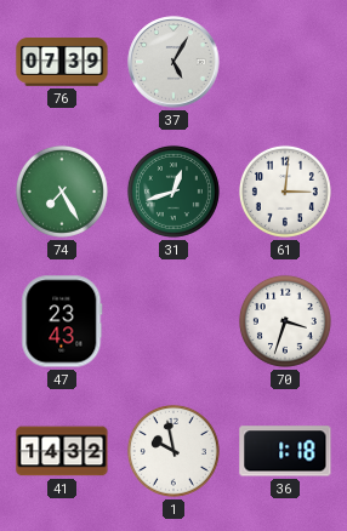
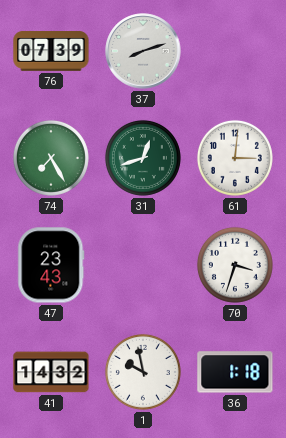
37: 5:05 -> 8:12
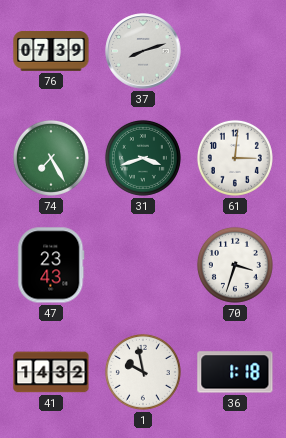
31: 12:42 -> 3:42
